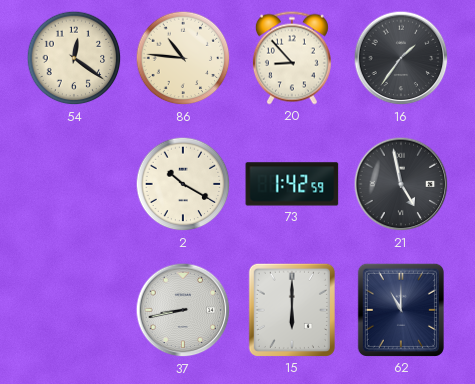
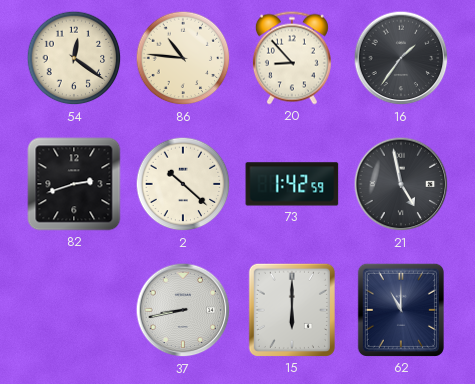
82: none -> 2:42
2: 10:20 -> 10:22
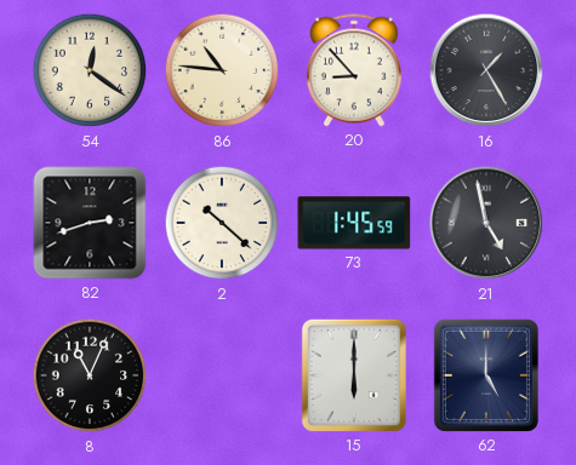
16: 1:36 -> 1:25
73: 1:42 -> 1:45
8: none -> 11:04
37: 8:43 -> none
62: 11:00 -> 5:00
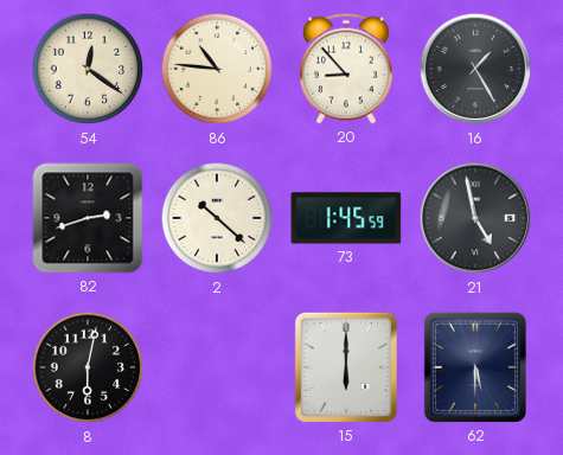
8: 11:04 -> 6:02
62: 5:00 -> 5:30
